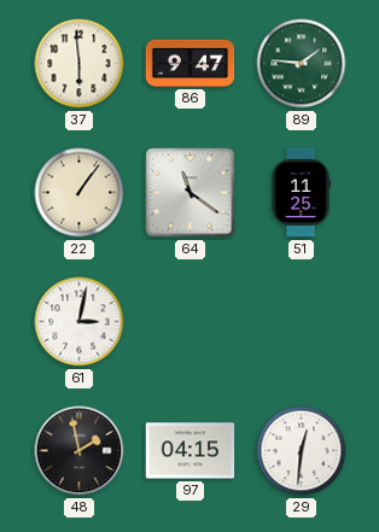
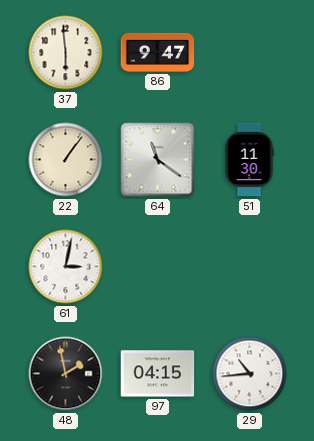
89: 1:46 -> none
51: 11:25 -> 11:30
29: 12:31 -> 10:44
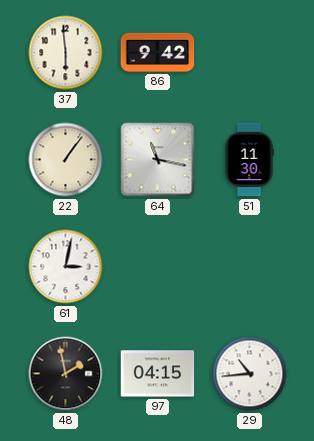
86: 9:47 -> 9:42
64: 11:21 -> 11:17
